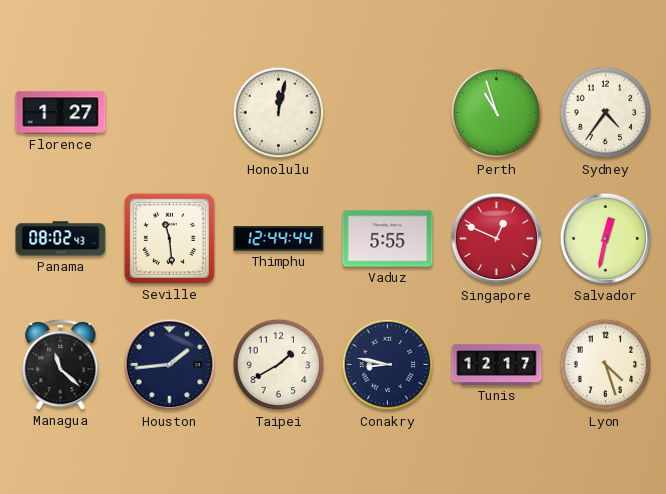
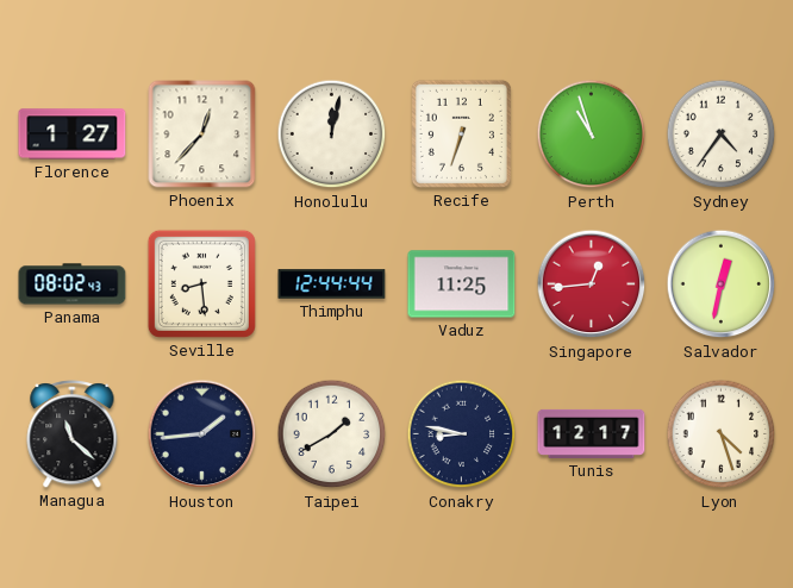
Phoenix: none -> 12:37
Recife: none -> 6:33
Seville: 11:29 -> 8:29
Vaduz: 5:55 -> 11:25
Singapore: 12:49 -> 12:44
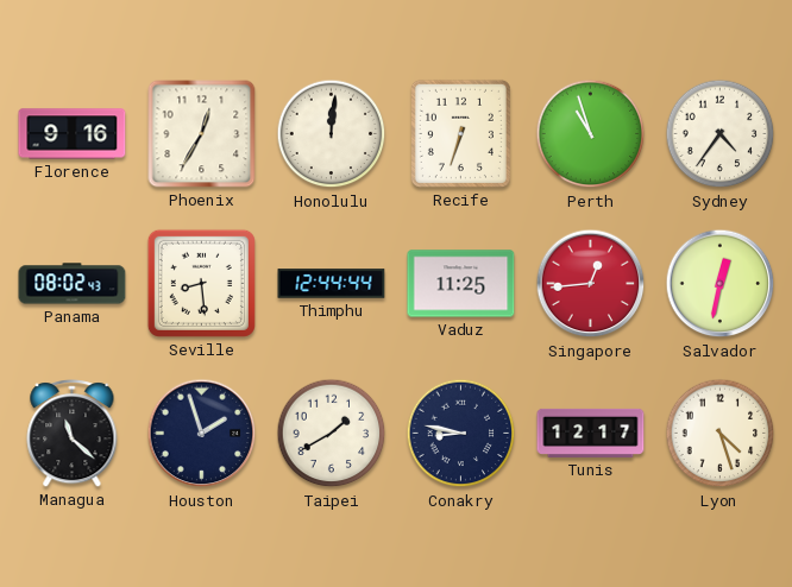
Florence: 1:27 -> 9:16
Phoenix: 12:37 -> 12:35
Honolulu: 12:02 -> 12:01
Houston: 1:44 -> 1:57
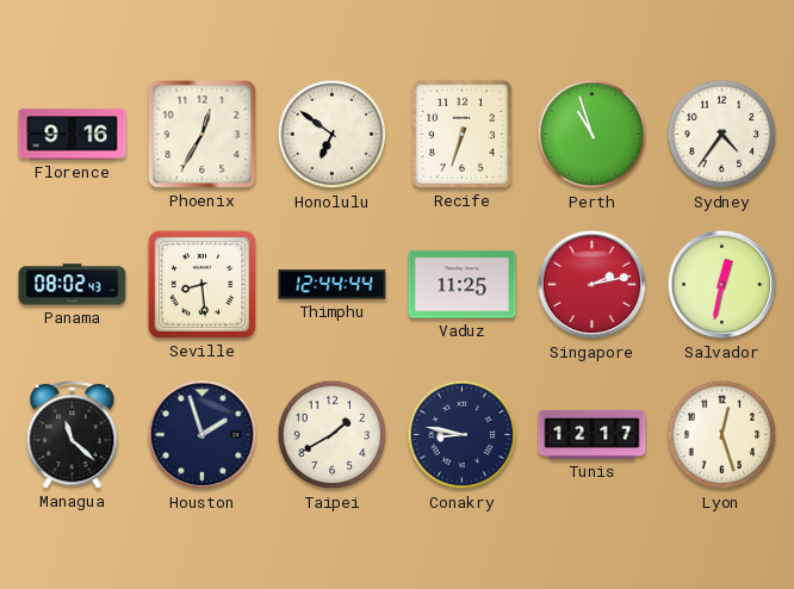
Honolulu: 12:01 -> 6:51
Singapore: 12:44 -> 2:13
Lyon: 4:27 -> 12:27
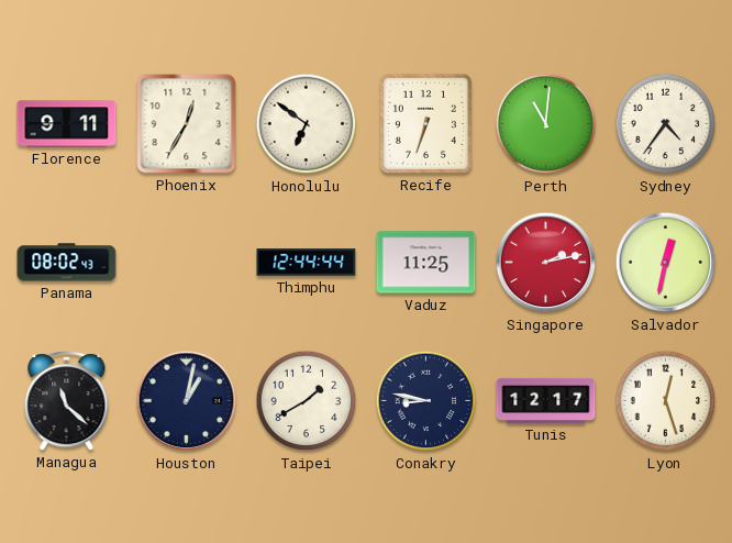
Florence: 9:16 -> 9:11
Perth: 10:57 -> 11:01
Seville: 8:29 -> none
Houston: 1:57 -> 1:02
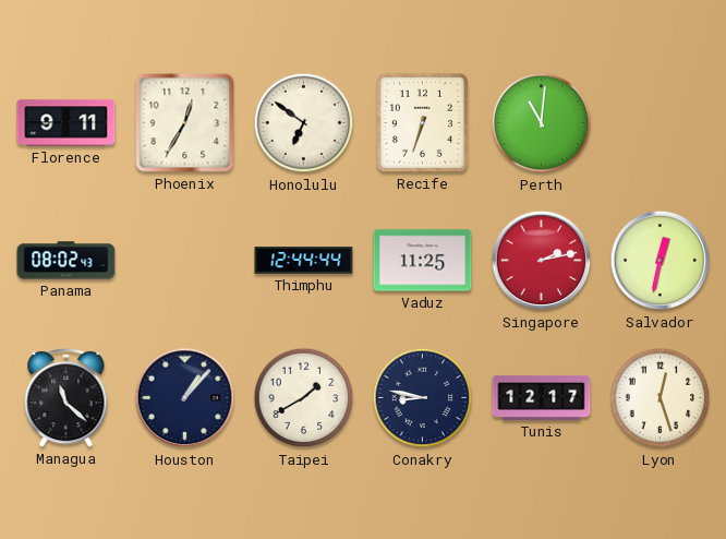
Sydney: 4:36 -> none
Houston: 1:02 -> 1:07
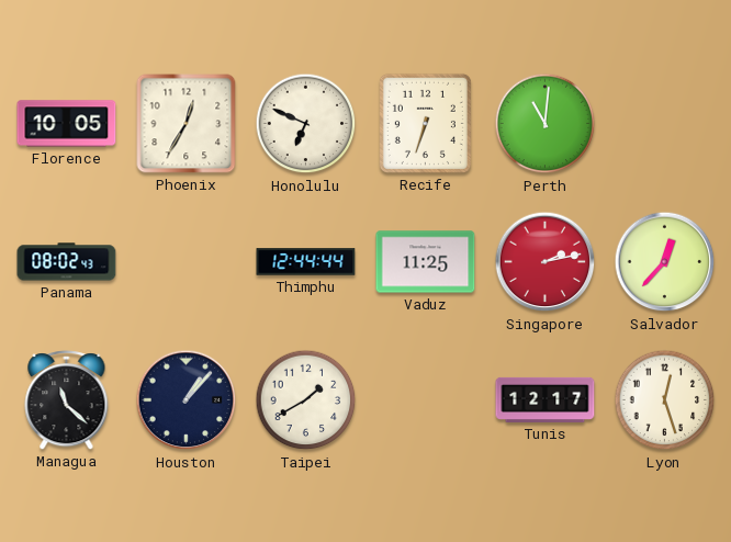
Florence: 9:11 -> 10:05
Honolulu: 6:51 -> 6:49
Salvador: 12:32 -> 12:37
Conakry: 8:47 -> none
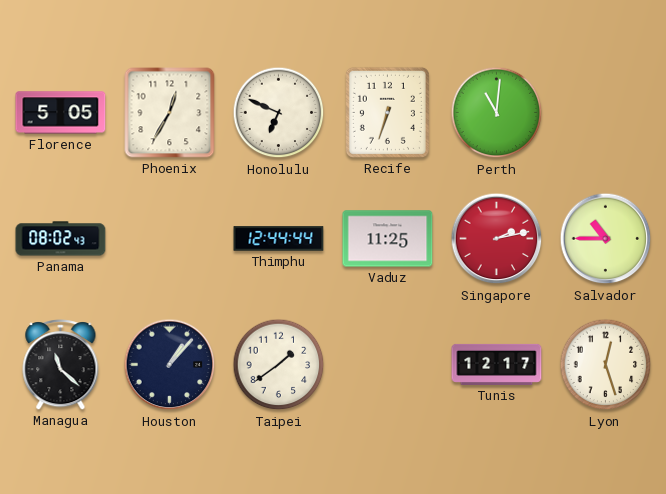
Florence: 10:05 -> 5:05
Salvador: 12:37 -> 10:45
Taipei: 1:40 -> 1:39
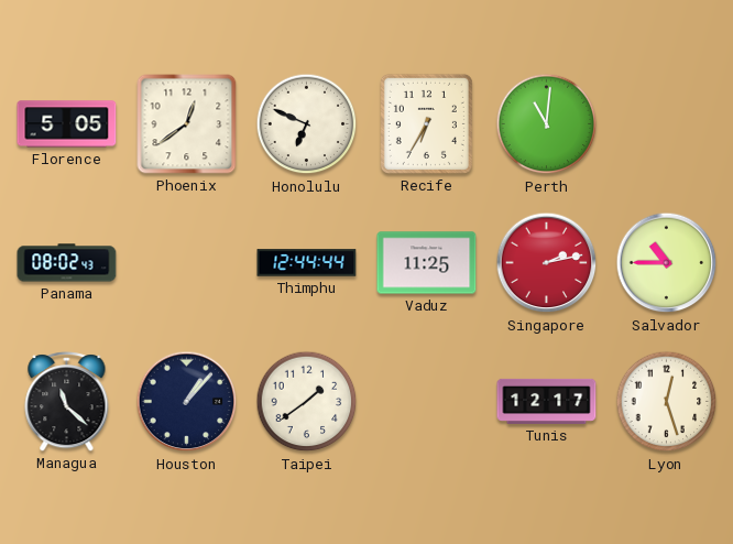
Phoenix: 12:35 -> 12:39
Recife: 6:33 -> 6:35
